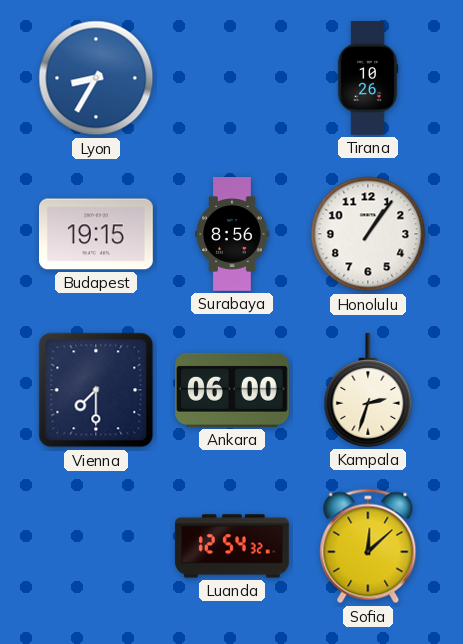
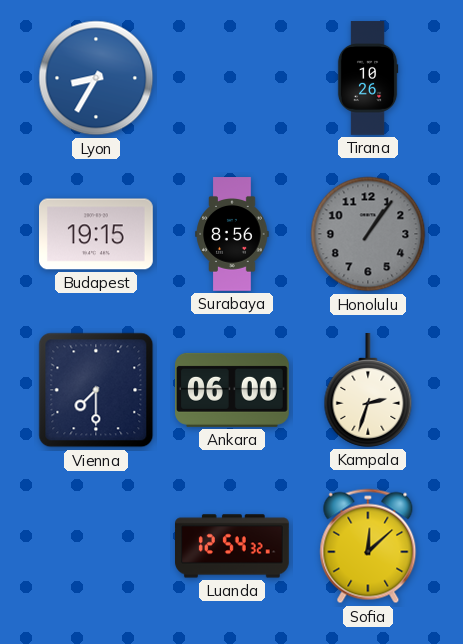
Honolulu dial: white -> grey
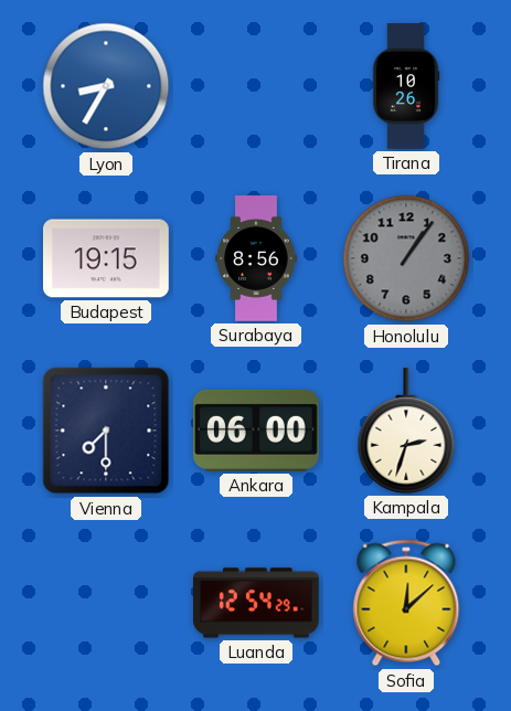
Luanda: 12:54:32 -> 12:54:29
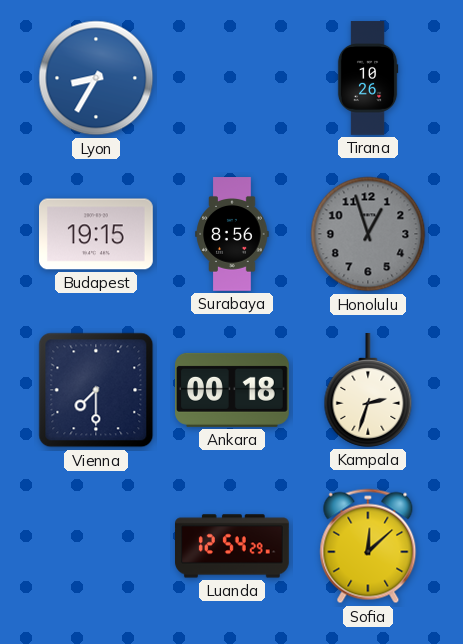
Honolulu: 1:06 -> 12:57
Ankara: 06:00 -> 00:18
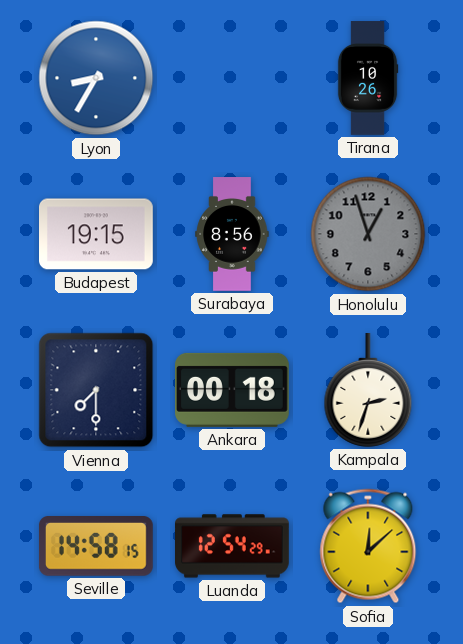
Seville: none -> 14:58
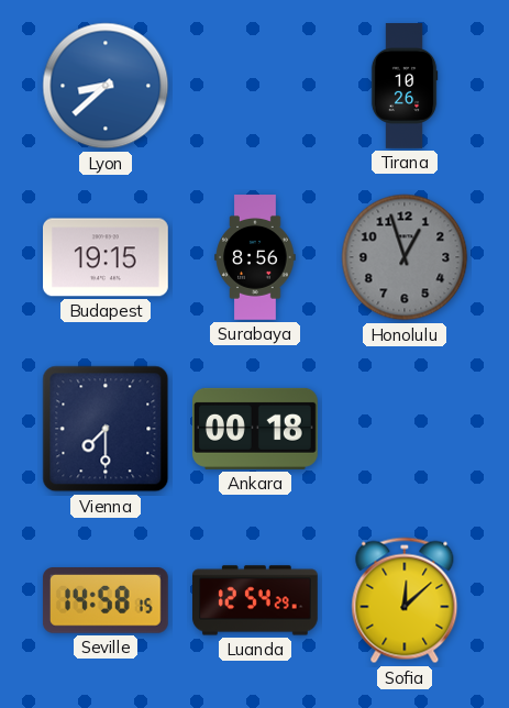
Lyon: 8:35 -> 8:38
Kampala: 2:33 -> none
